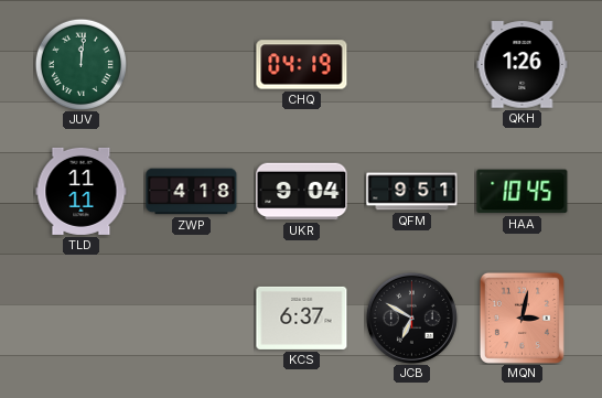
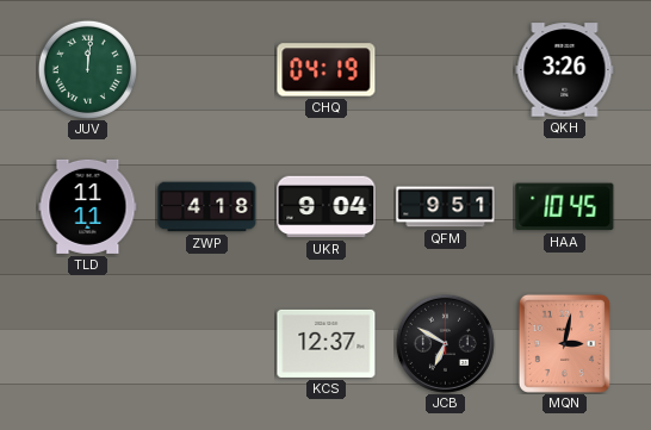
QKH: 1:26 -> 3:26
KCS: 6:37 -> 12:37
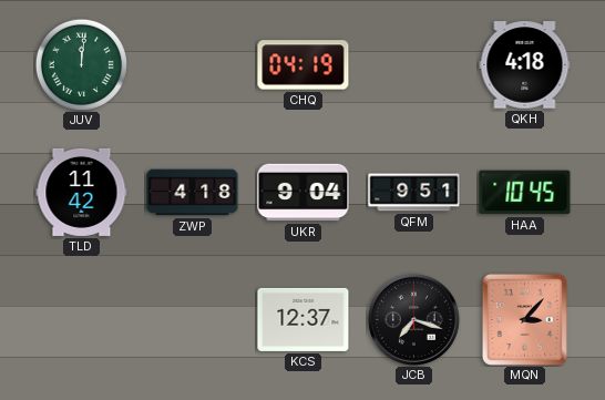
QKH: 3:26 -> 4:18
TLD: 11:11 -> 11:42
JCB: 6:50 -> 7:18
MQN: 3:02 -> 3:07
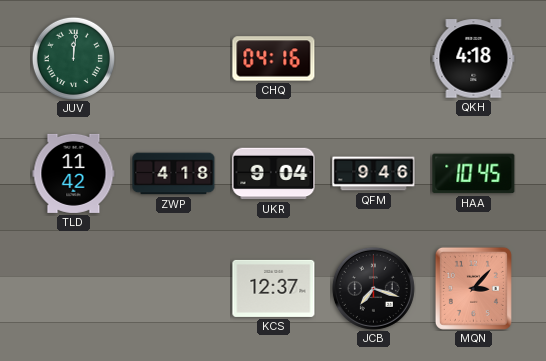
CHQ: 04:19 -> 04:16
QFM: 9:51 -> 9:46
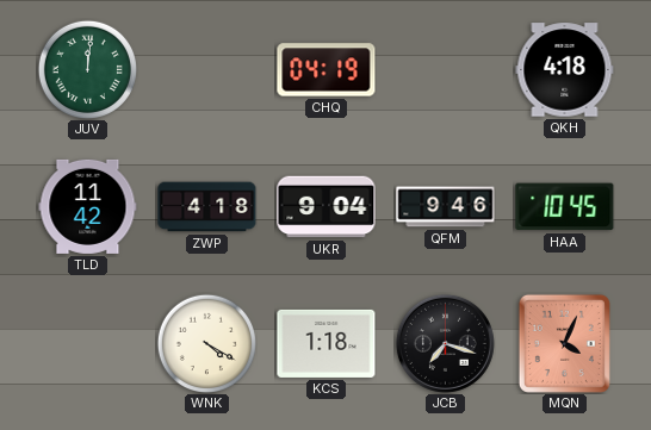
CHQ: 04:16 -> 04:19
WNK: none -> 4:20
KCS: 12:37 -> 1:18
MQN: 3:07 -> 4:04
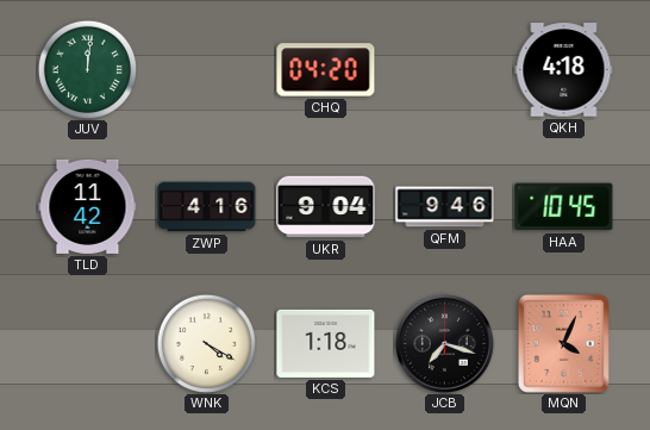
CHQ: 04:19 -> 04:20
ZWP: 4:18 -> 4:16
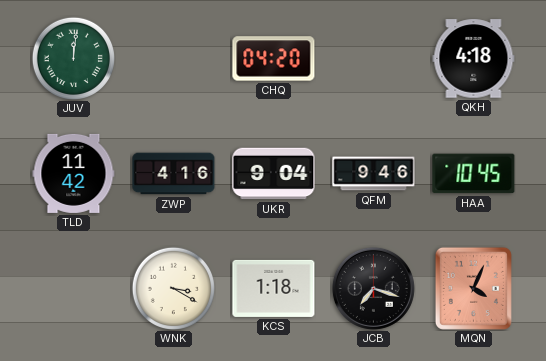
WNK: 4:20 -> 3:20
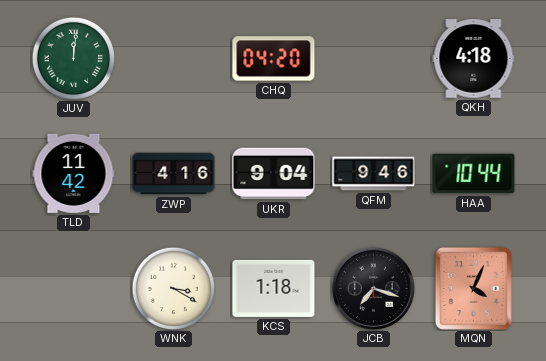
HAA: 10:45 -> 10:44
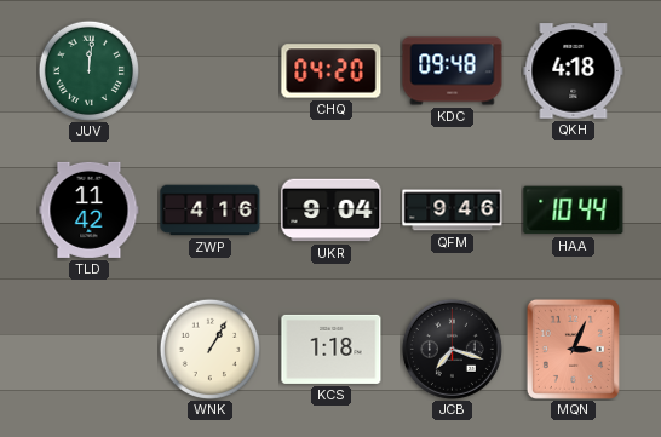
KDC: none -> 09:48
WNK: 3:20 -> 1:05
MQN: 4:04 -> 3:04
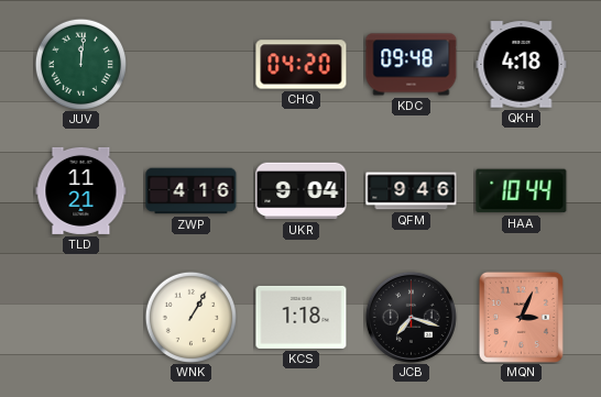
TLD: 11:42 -> 11:21
